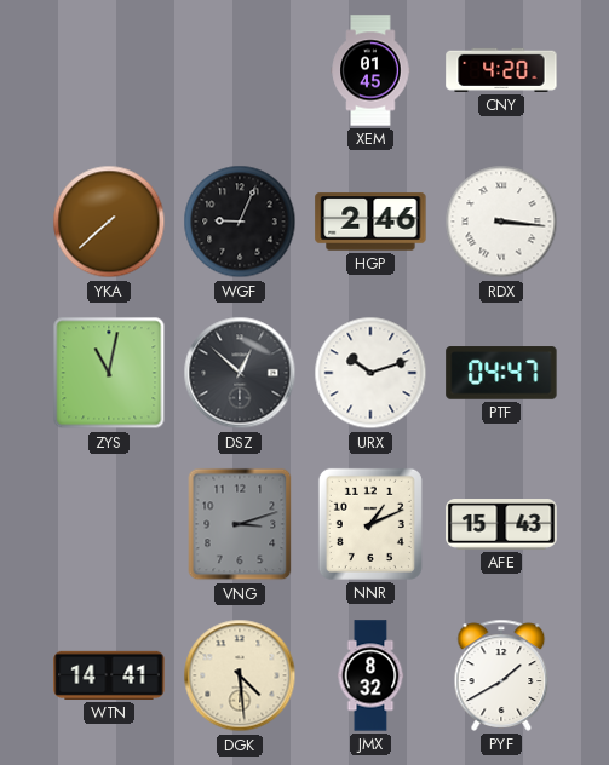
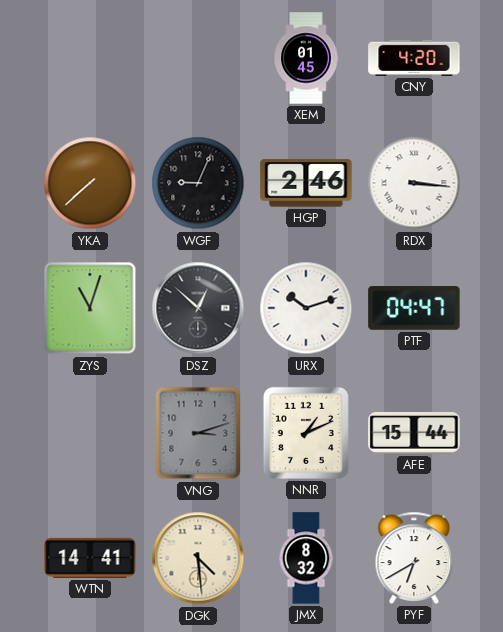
ZYS: 11:02 -> 11:03
AFE: 15:43 -> 15:44
PYF: 1:40 -> 6:40
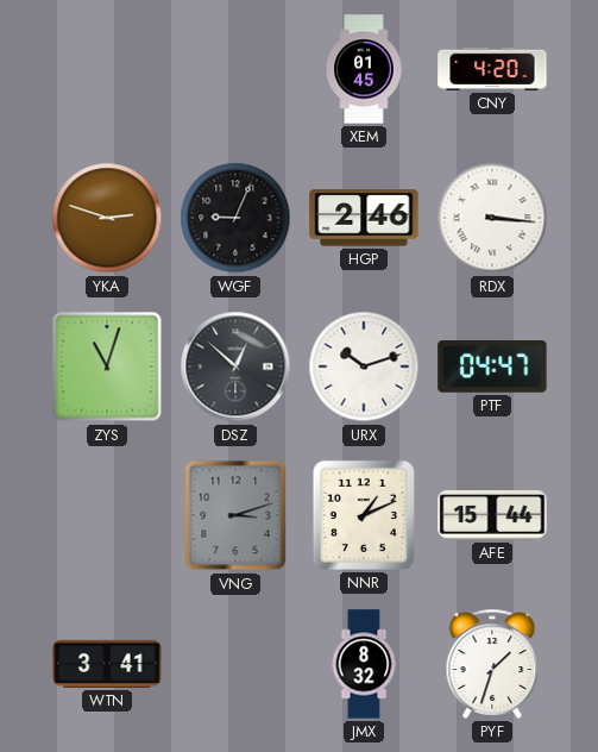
YKA: 7:38 -> 2:48
WTN: 14:41 -> 3:41
DGK: 4:29 -> none
PYF: 6:40 -> 1:33
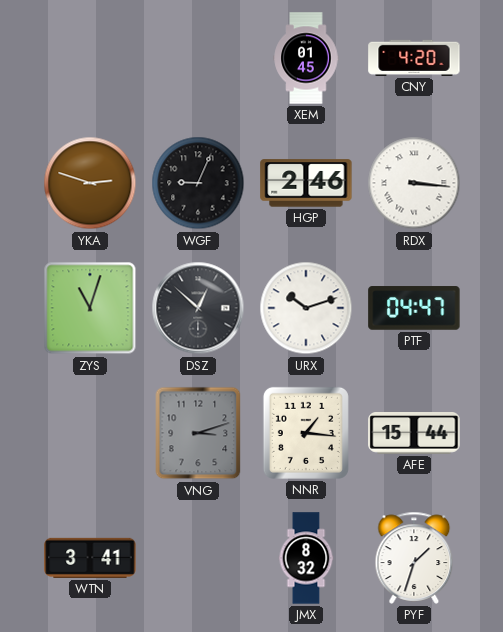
NNR: 1:11 -> 1:16
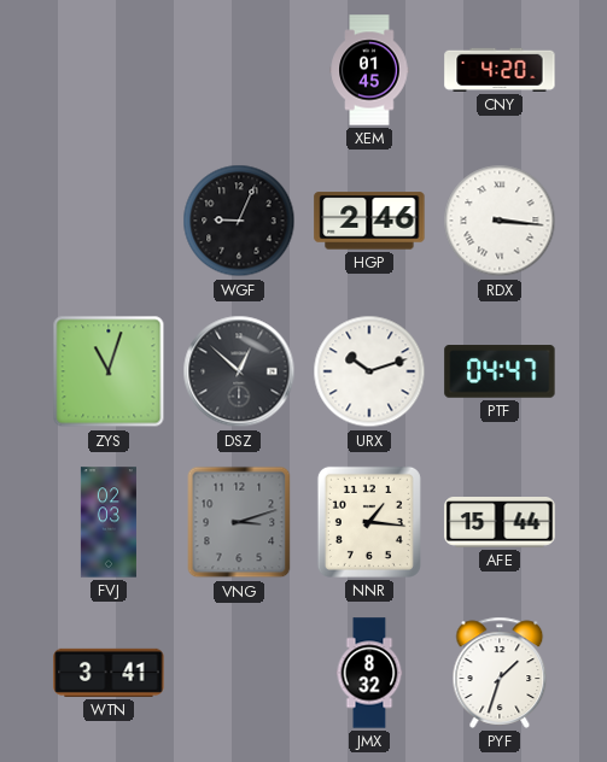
YKA: 2:48 -> none
FVJ: none -> 02:03
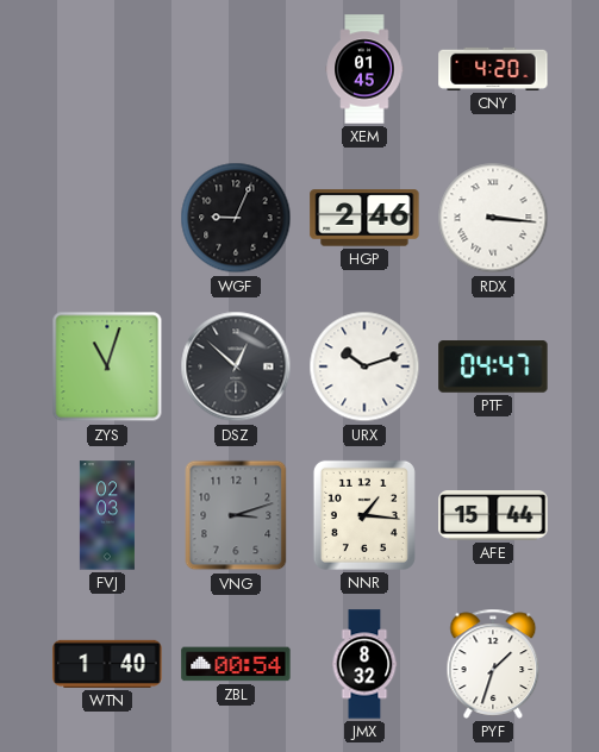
WTN: 3:41 -> 1:40
ZBL: none -> 00:54
